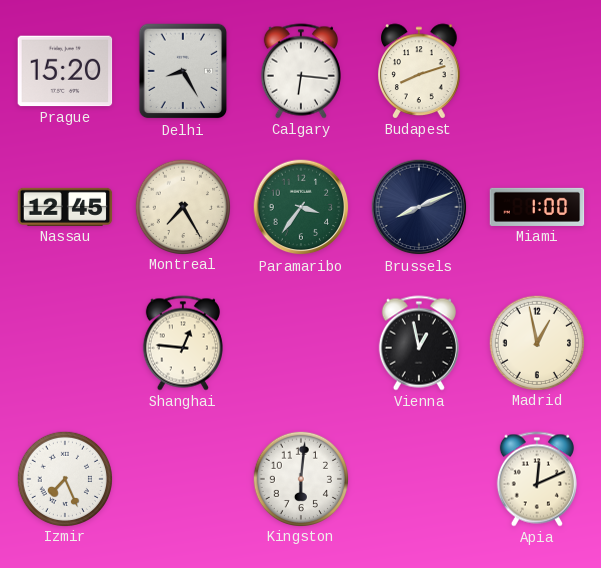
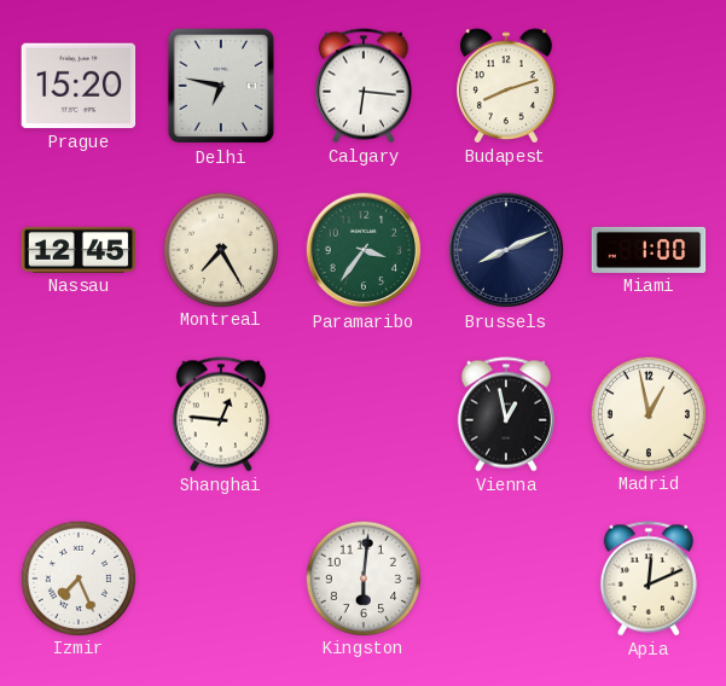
Delhi: 8:25 -> 6:47
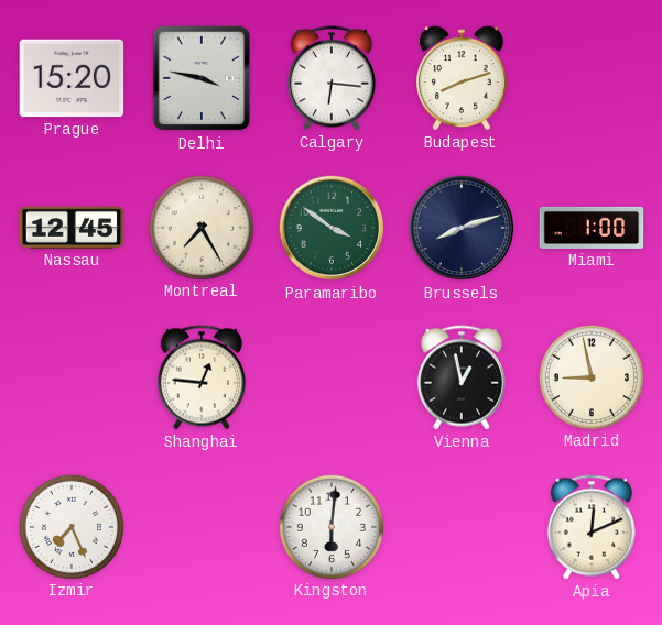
Delhi: 6:47 -> 3:47
Paramaribo: 3:36 -> 3:51
Brussels: 8:11 -> 8:12
Madrid: 12:58 -> 8:58
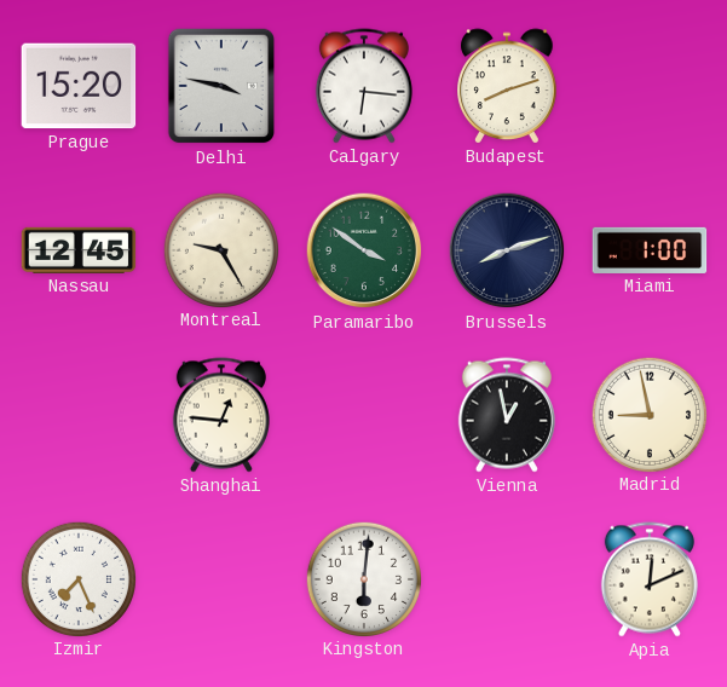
Montreal: 7:25 -> 9:25
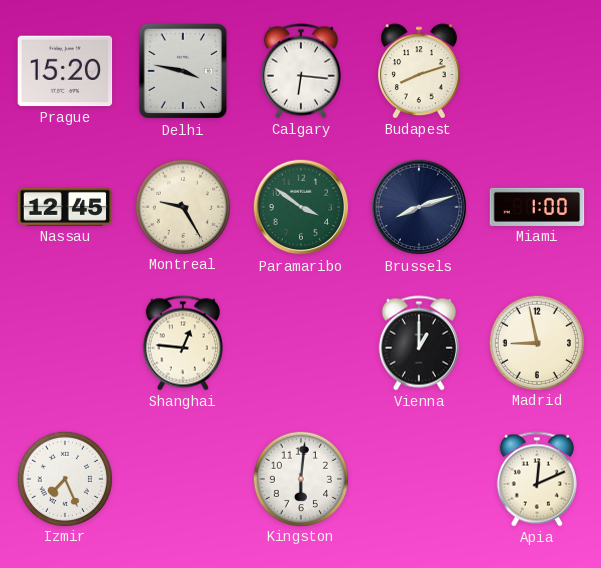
Vienna: 12:58 -> 1:00
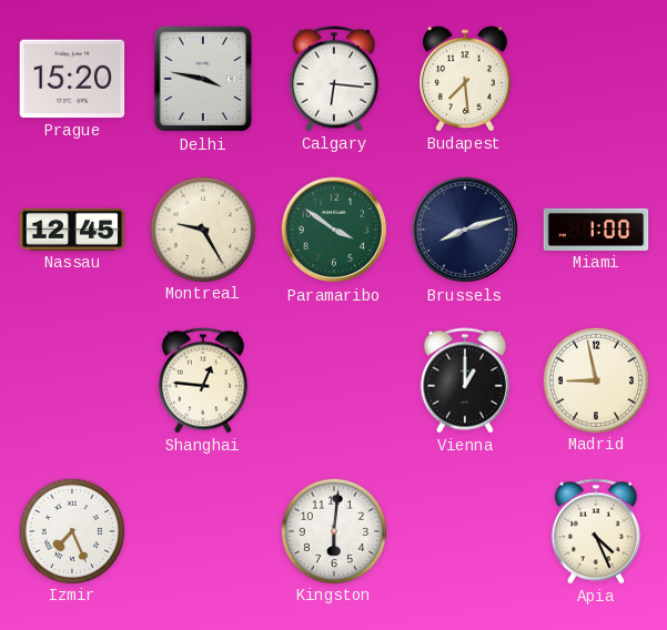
Budapest: 8:12 -> 7:29
Apia: 12:11 -> 4:26
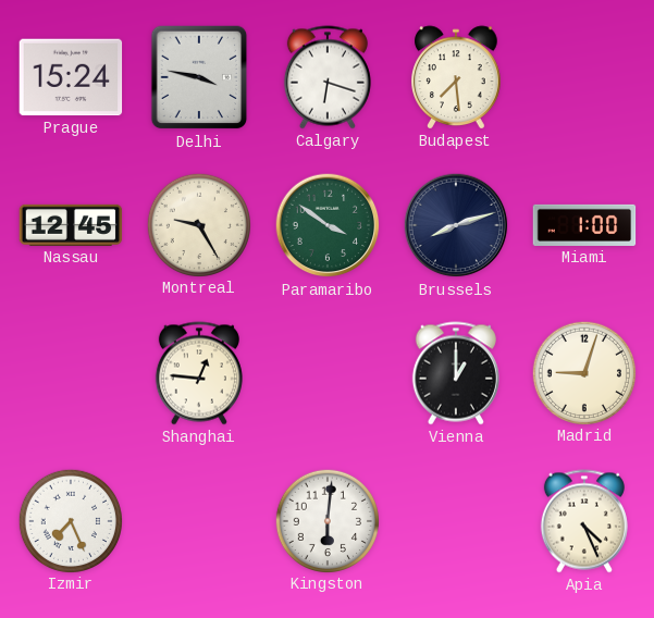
Prague: 15:20 -> 15:24
Calgary: 6:16 -> 6:18
Madrid: 8:58 -> 9:03
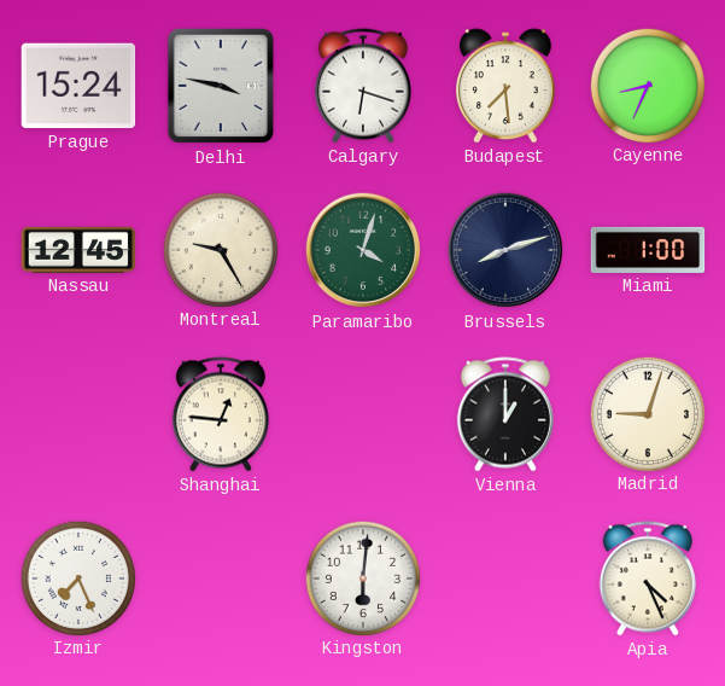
Cayenne: none -> 8:34
Paramaribo: 3:51 -> 4:03
